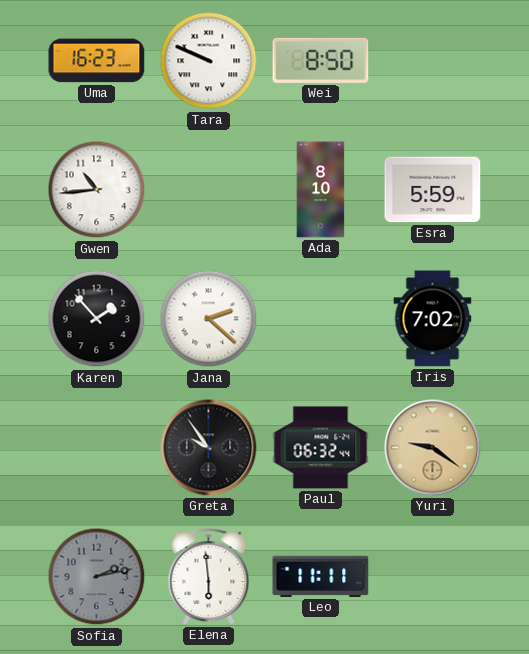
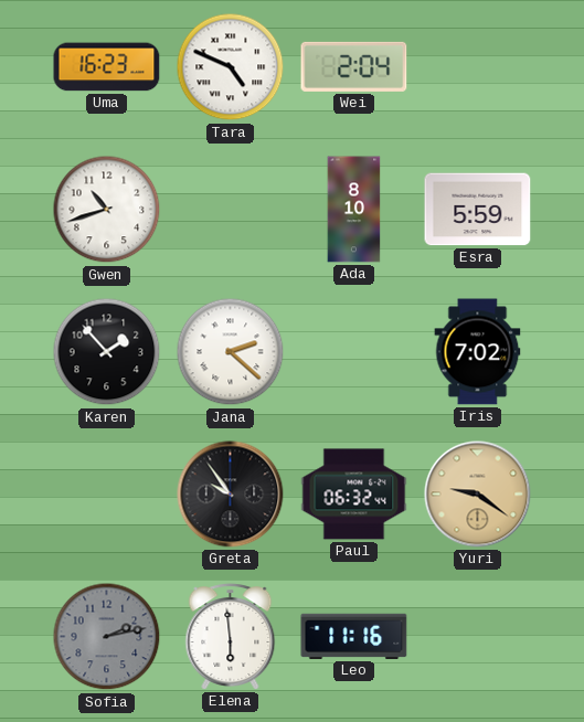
Tara: 9:49 -> 4:49
Wei: 8:50 -> 2:04
Gwen: 10:44 -> 10:42
Leo: 11:11 -> 11:16
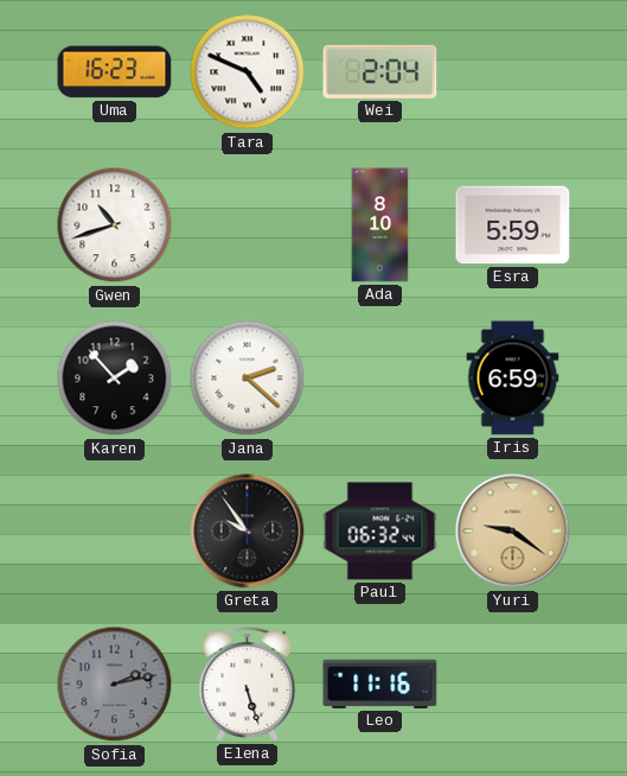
Iris: 7:02 -> 6:59
Elena: 5:59 -> 5:27
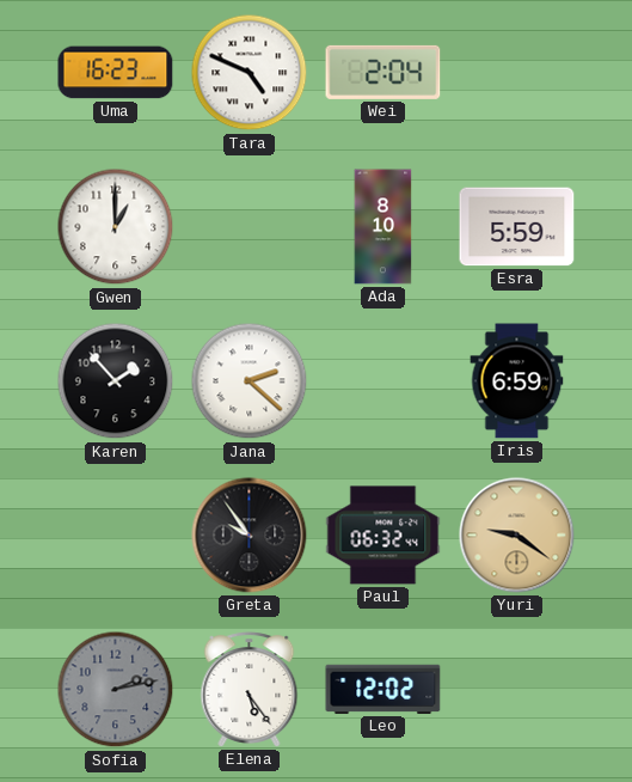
Gwen: 10:42 -> 1:00
Elena: 5:27 -> 5:24
Leo: 11:16 -> 12:02
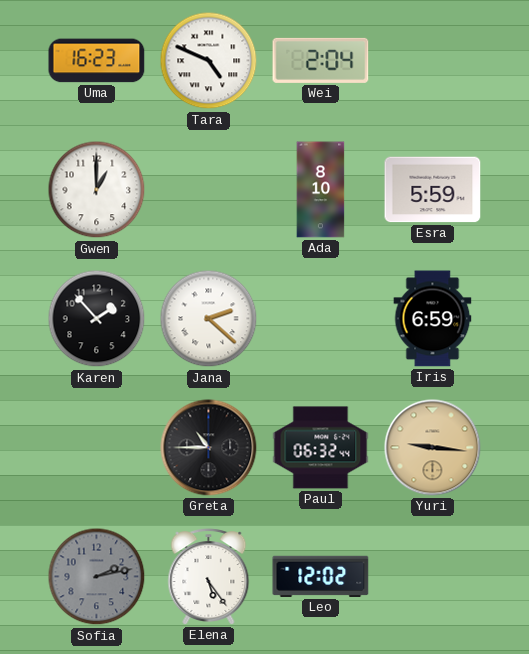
Greta: 9:54 -> 10:45
Yuri: 9:21 -> 9:16
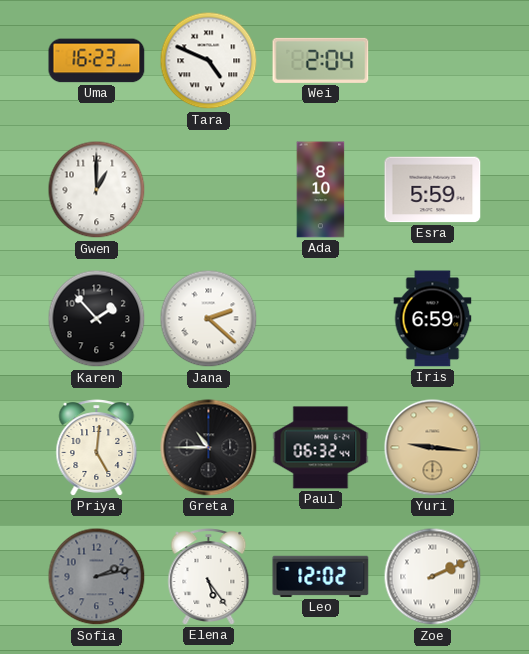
Priya: none -> 5:01
Zoe: none -> 2:11
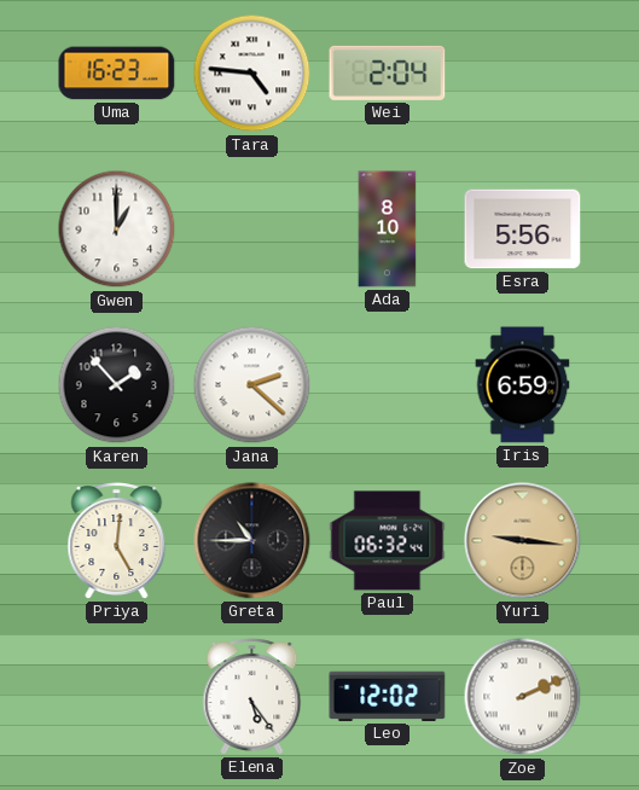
Tara: 4:49 -> 4:46
Esra: 5:59 -> 5:56
Sofia: 2:13 -> none
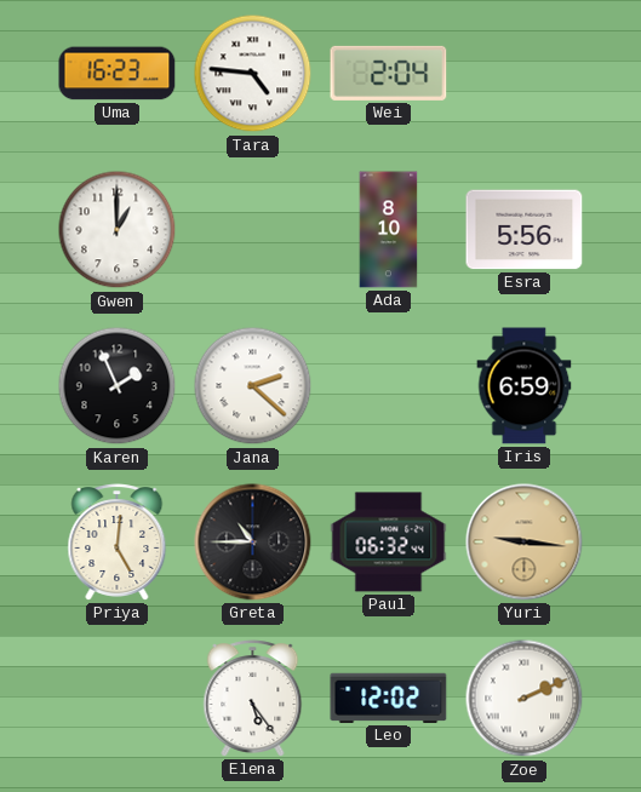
Karen: 1:53 -> 1:56
